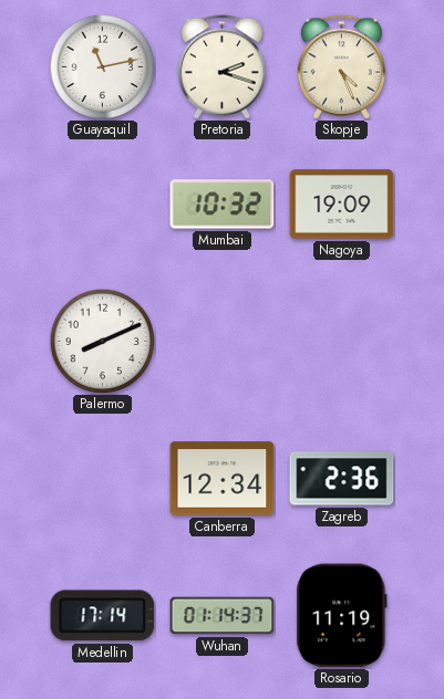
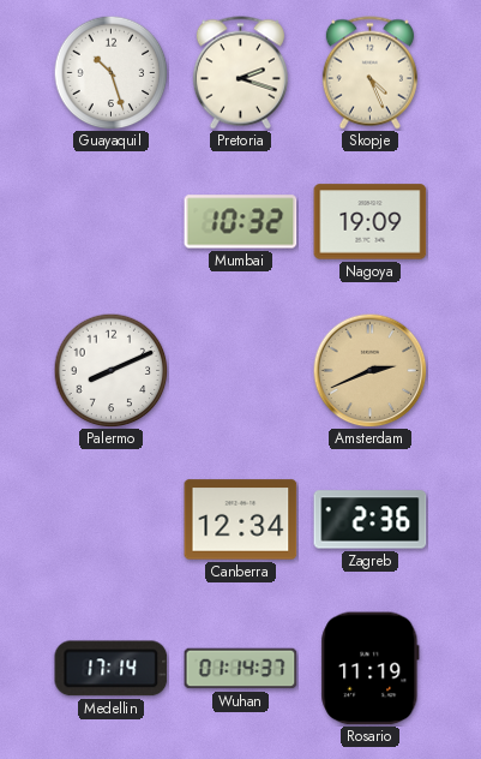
Guayaquil: 11:13 -> 10:27
Amsterdam: none -> 2:41
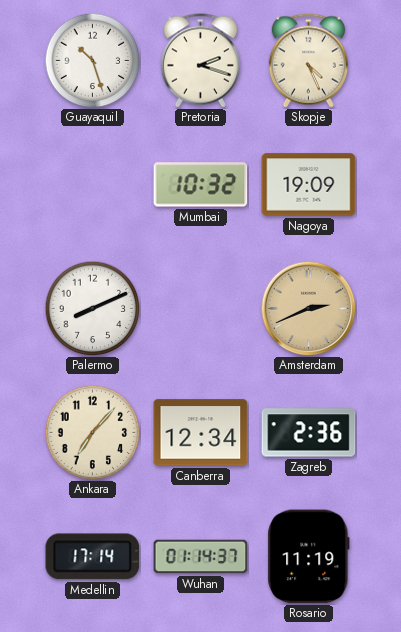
Ankara: none -> 7:07
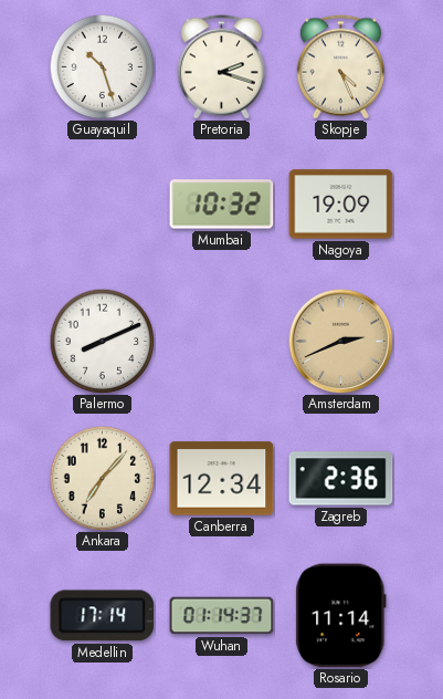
Rosario: 11:19 -> 11:14
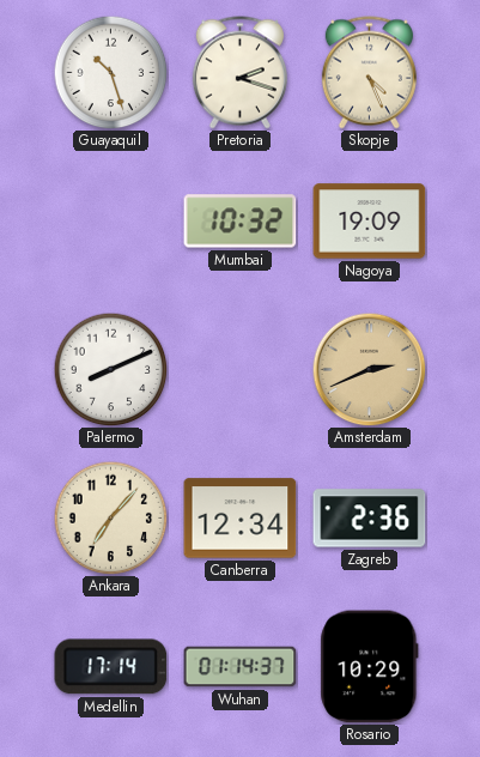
Rosario: 11:14 -> 10:29
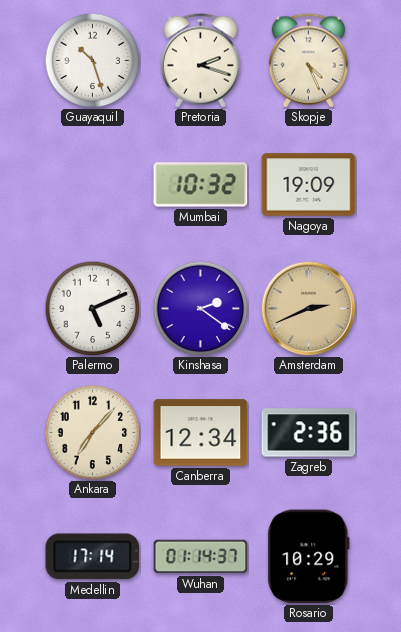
Palermo: 8:11 -> 5:11
Kinshasa: none -> 2:21
